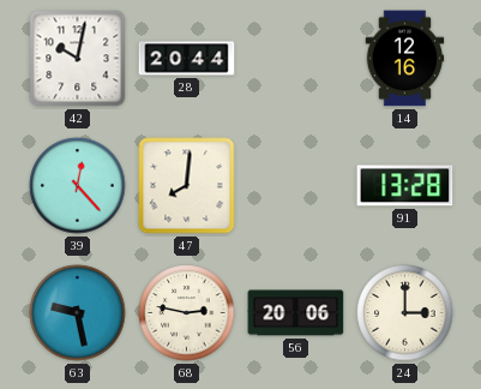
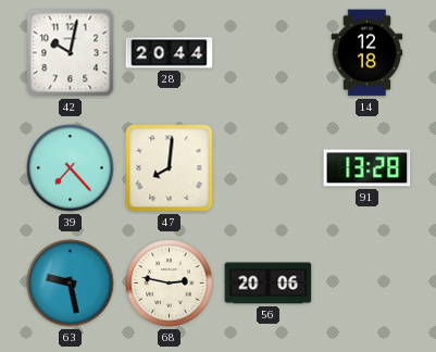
14: 12:16 -> 12:18
39: 12:23 -> 7:23
24: 3:00 -> none
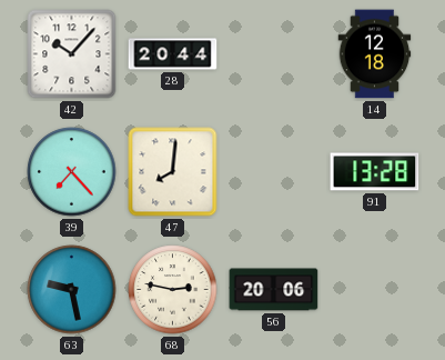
42: 10:02 -> 10:07
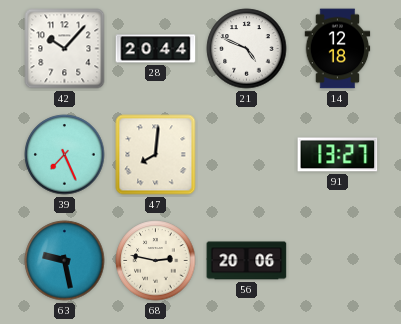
21: none -> 4:49
39: 7:23 -> 7:26
91: 13:28 -> 13:27
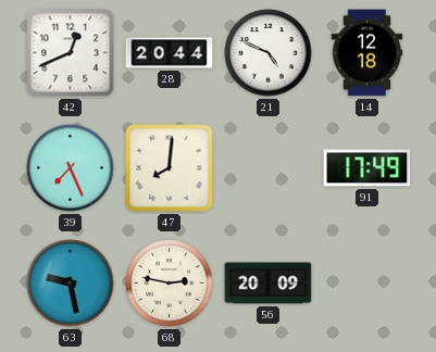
42: 10:07 -> 12:41
91: 13:27 -> 17:49
56: 20:06 -> 20:09
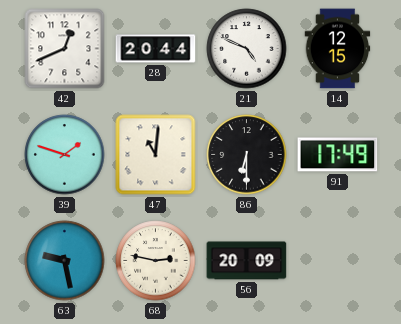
14: 12:18 -> 12:15
39: 7:26 -> 1:48
47: 8:01 -> 11:01
86: none -> 6:30
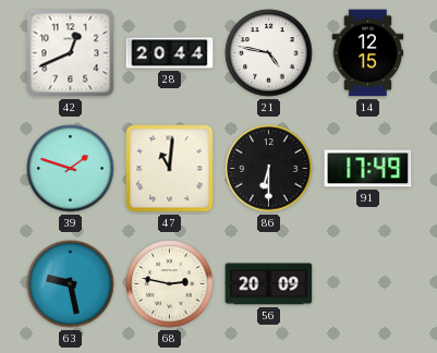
21: 4:49 -> 4:47
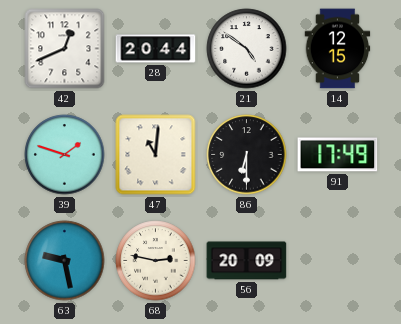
21: 4:47 -> 4:51
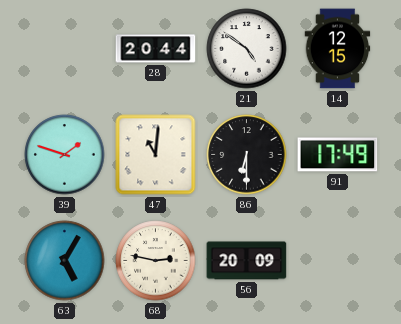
42: 12:41 -> none
63: 9:28 -> 5:05
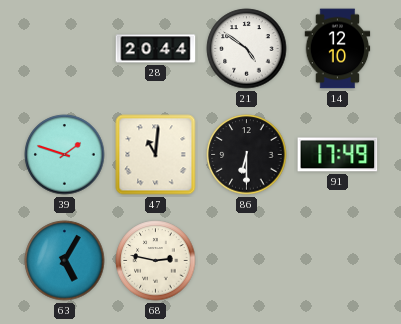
14: 12:15 -> 12:10
56: 20:09 -> none
